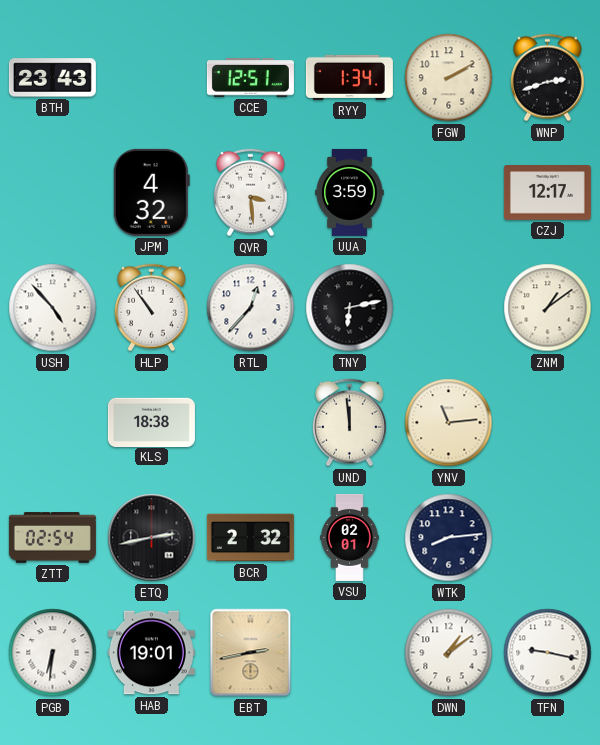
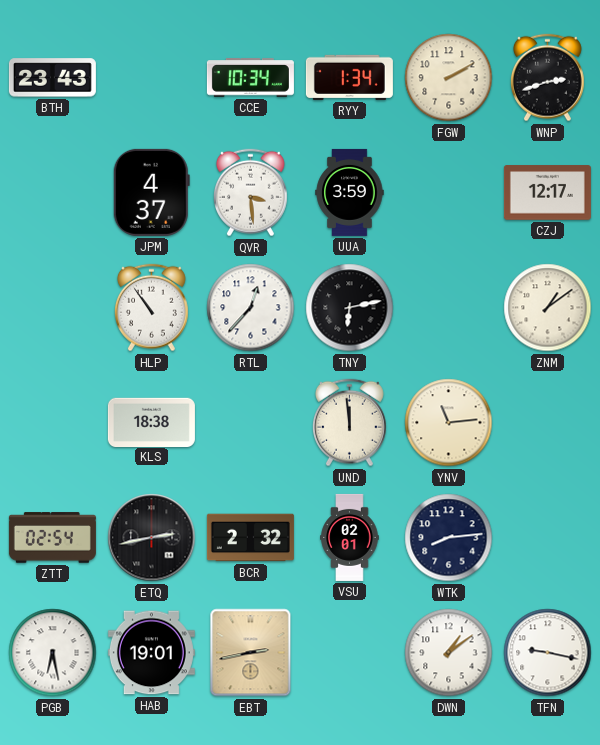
CCE: 12:51 -> 10:34
JPM: 4:32 -> 4:37
USH: 4:53 -> none
PGB: 6:31 -> 6:28
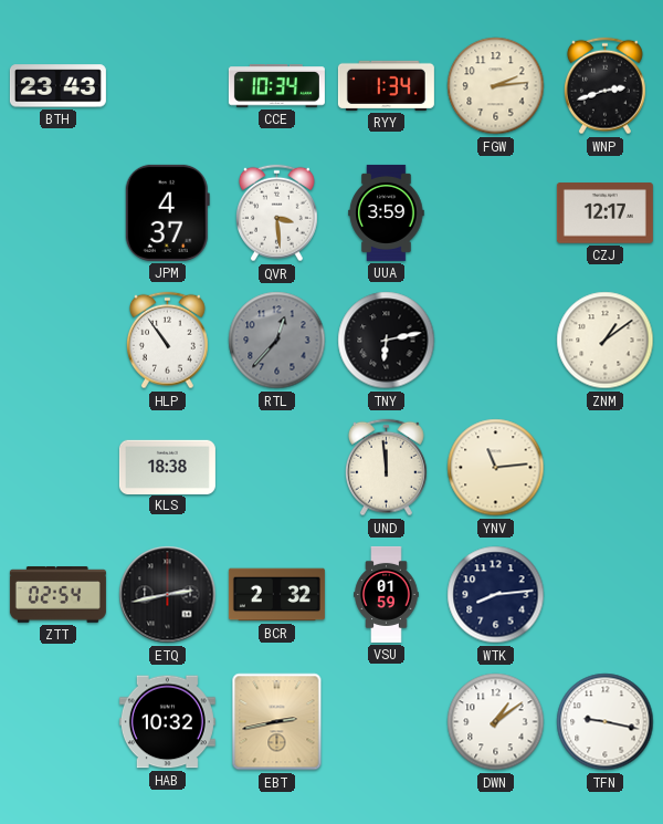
FGW: 2:10 -> 2:14
RTL dial: white -> grey
VSU: 02:01 -> 01:59
PGB: 6:28 -> none
HAB: 19:01 -> 10:32
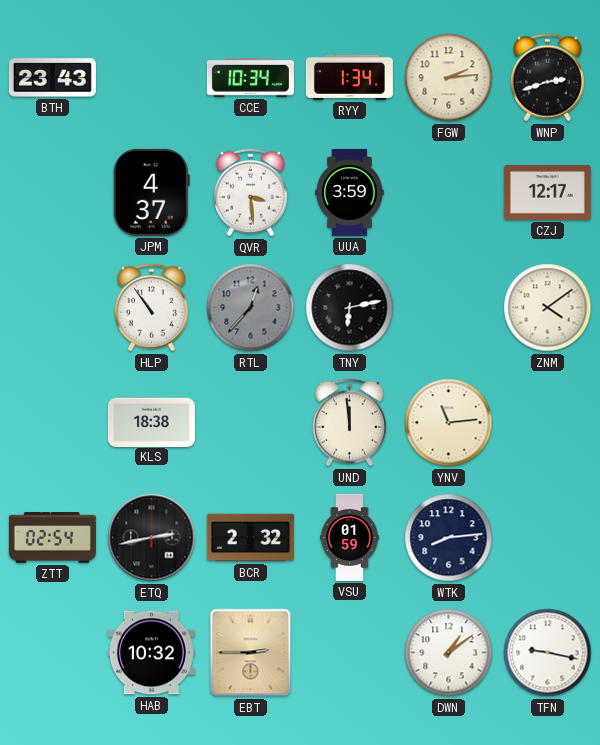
ZNM: 1:09 -> 4:09
EBT: 2:43 -> 2:45
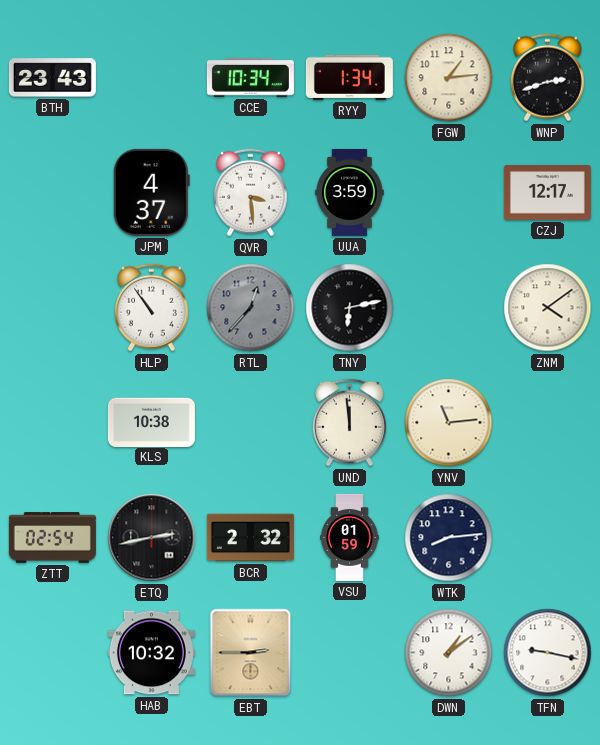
FGW: 2:14 -> 1:14
KLS: 18:38 -> 10:38
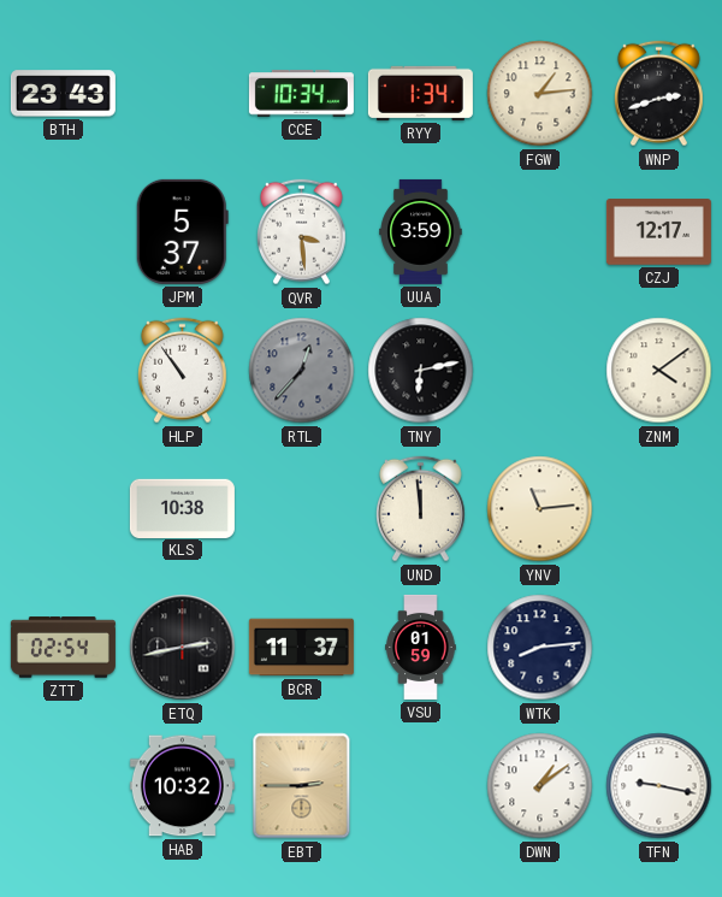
JPM: 4:37 -> 5:37
BCR: 2:32 -> 11:37
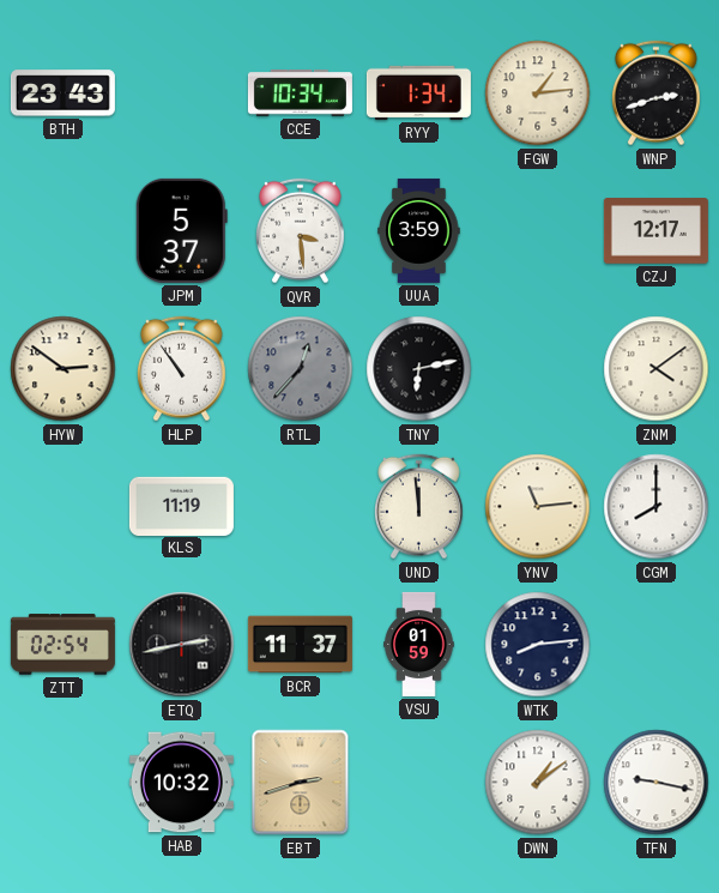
HYW: none -> 2:51
KLS: 10:38 -> 11:19
CGM: none -> 8:00
EBT: 2:45 -> 2:42
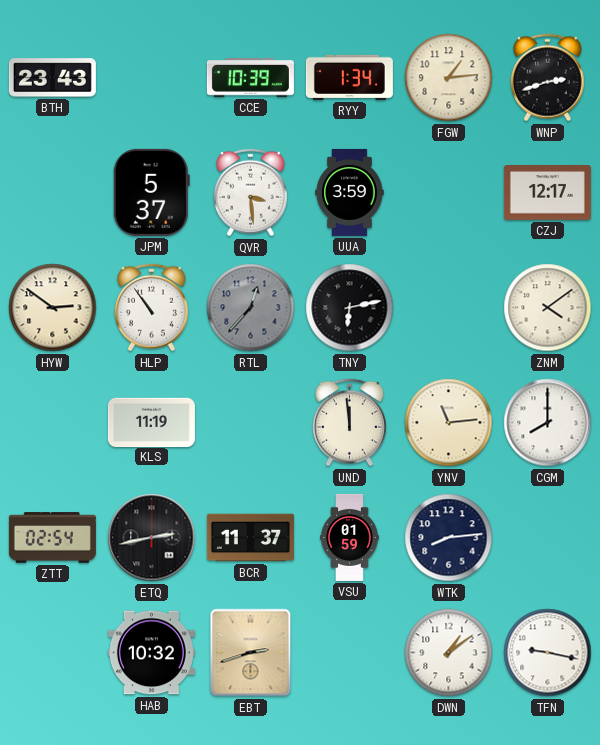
CCE: 10:34 -> 10:39
